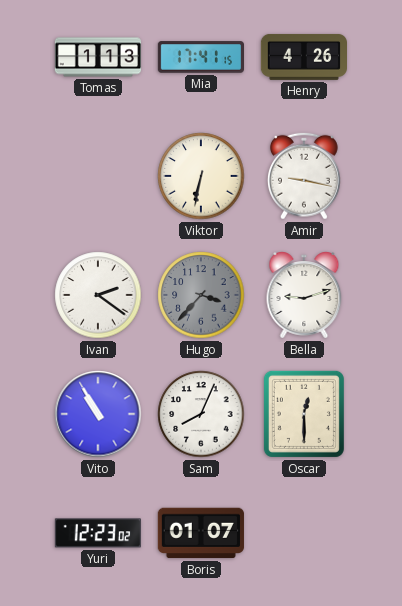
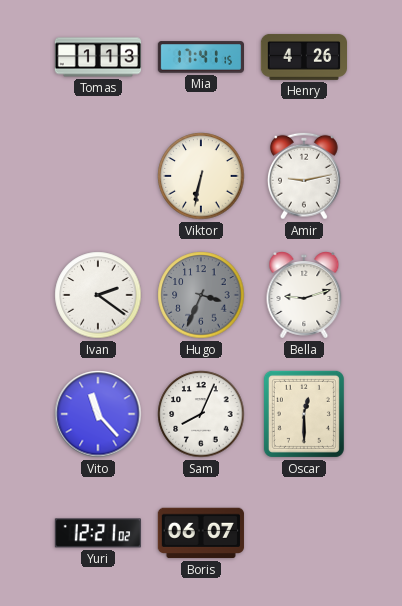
Amir: 9:17 -> 9:13
Hugo: 3:37 -> 3:34
Vito: 10:55 -> 11:23
Yuri: 12:23 -> 12:21
Boris: 01:07 -> 06:07
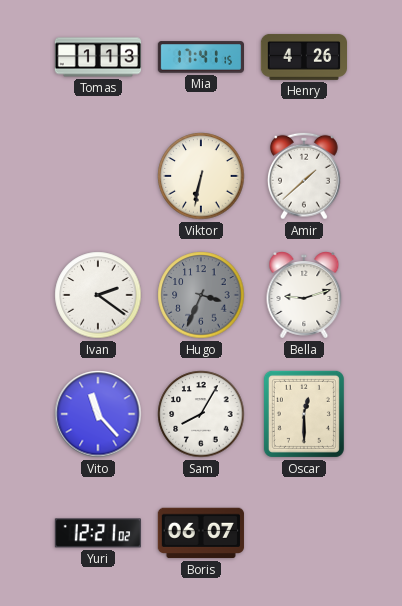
Amir: 9:13 -> 1:38
Sam: 8:04 -> 8:05
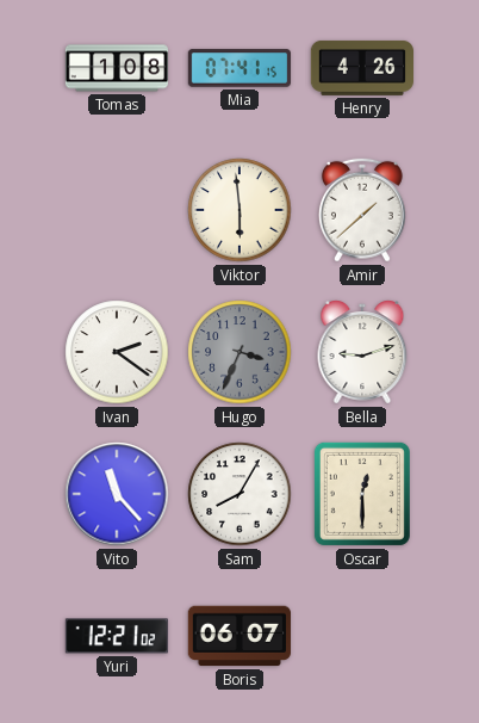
Tomas: 1:13 -> 1:08
Mia: 17:41 -> 07:41
Viktor: 6:32 -> 5:59
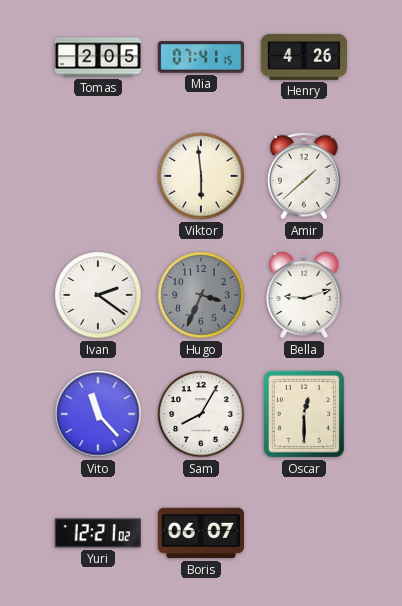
Tomas: 1:08 -> 2:05
